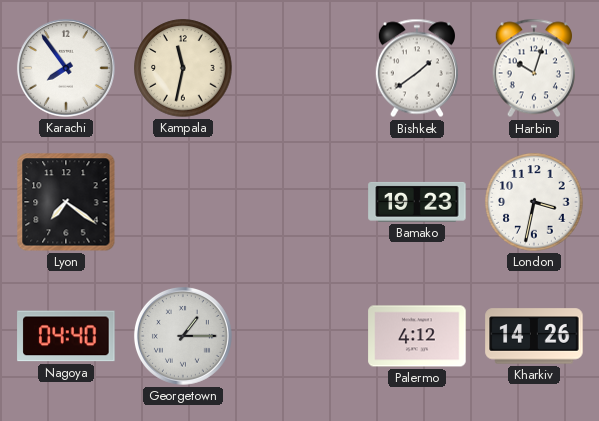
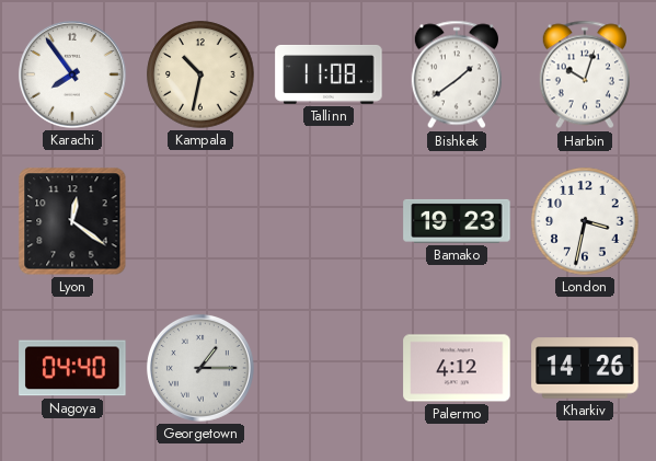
Kampala: 11:32 -> 10:32
Tallinn: none -> 11:08
Lyon: 7:21 -> 12:21
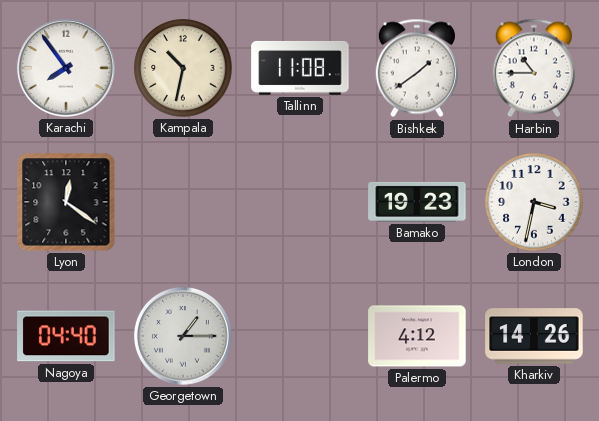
Harbin: 10:03 -> 10:45
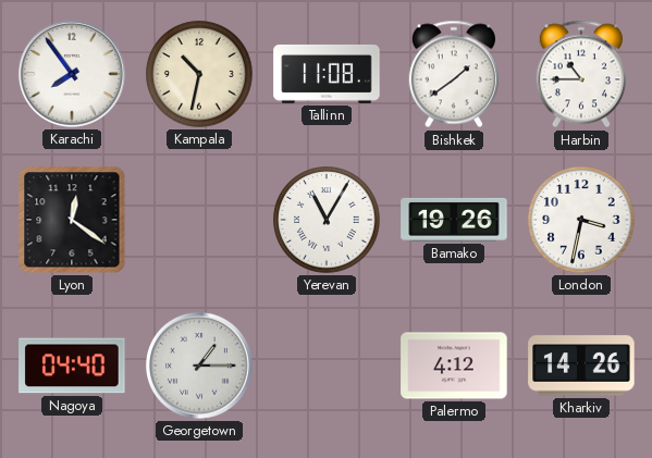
Yerevan: none -> 11:05
Bamako: 19:23 -> 19:26
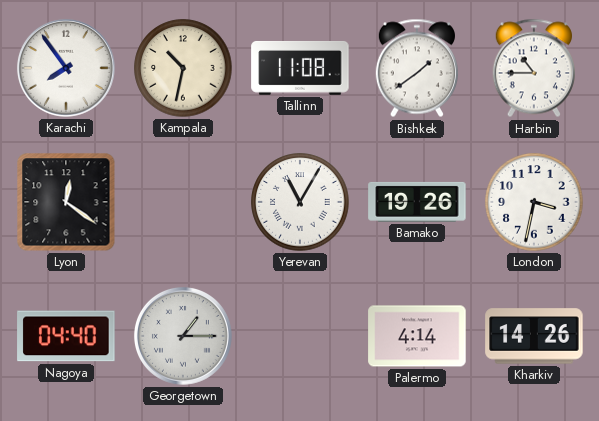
Palermo: 4:12 -> 4:14
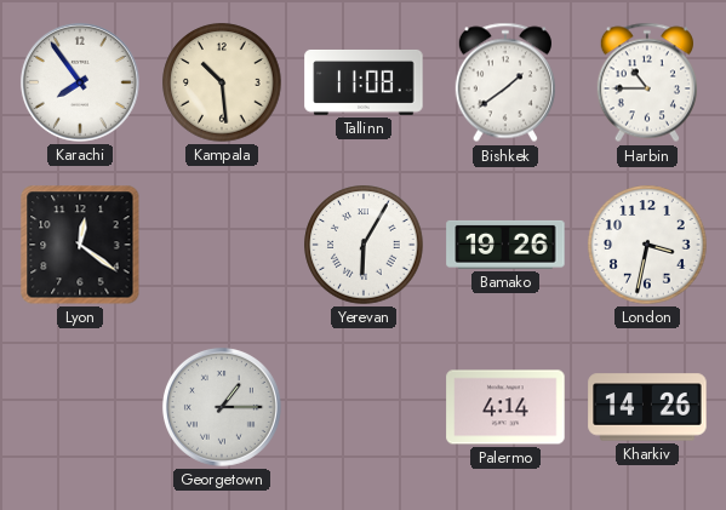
Kampala: 10:32 -> 10:29
Yerevan: 11:05 -> 6:05
Nagoya: 04:40 -> none
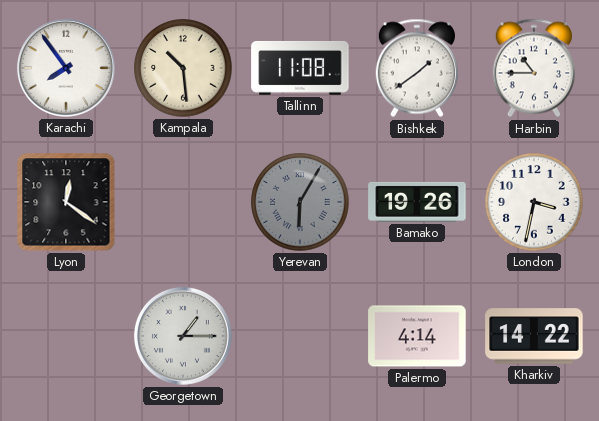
Yerevan dial: white -> grey
Kharkiv: 14:26 -> 14:22
